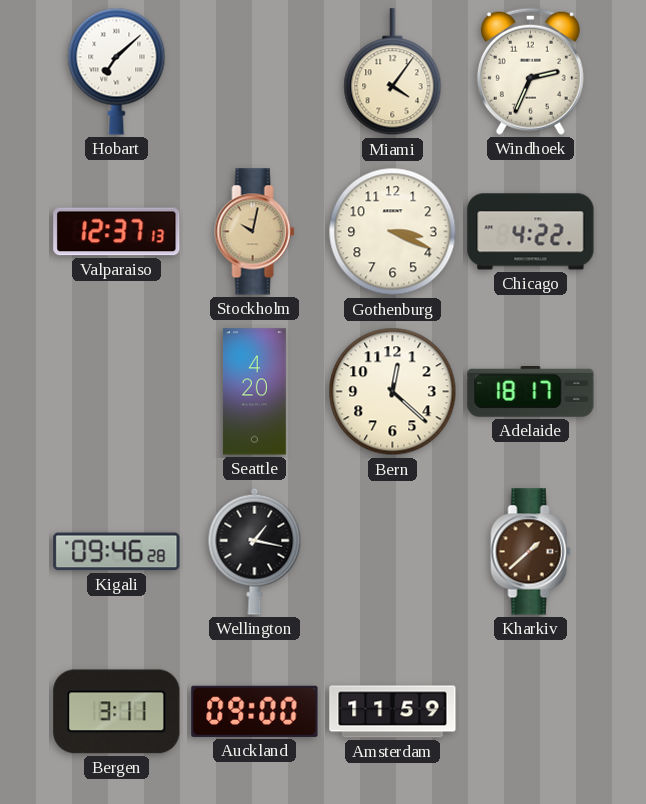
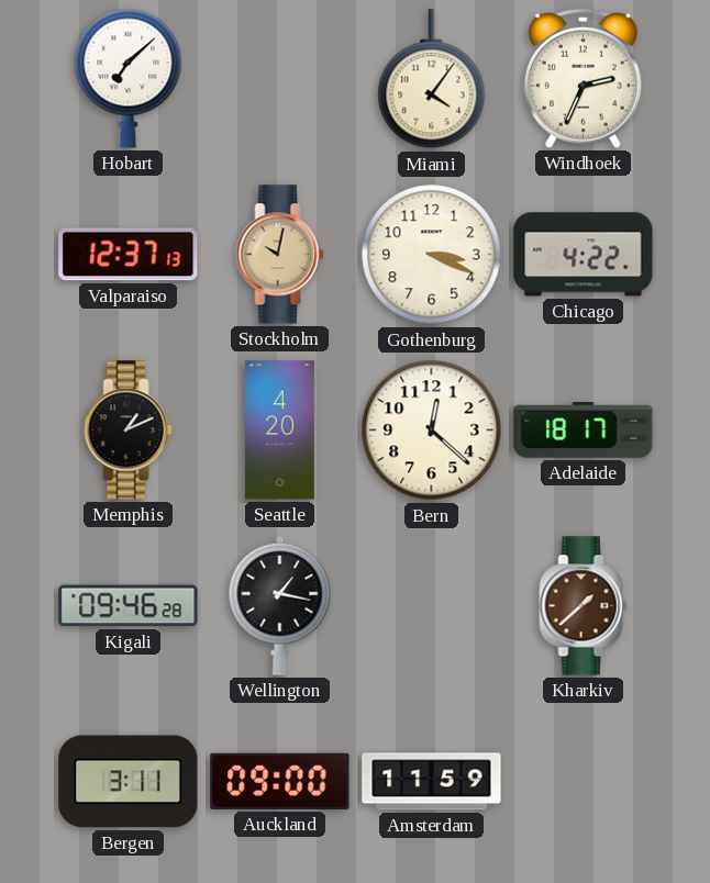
Memphis: none -> 1:11
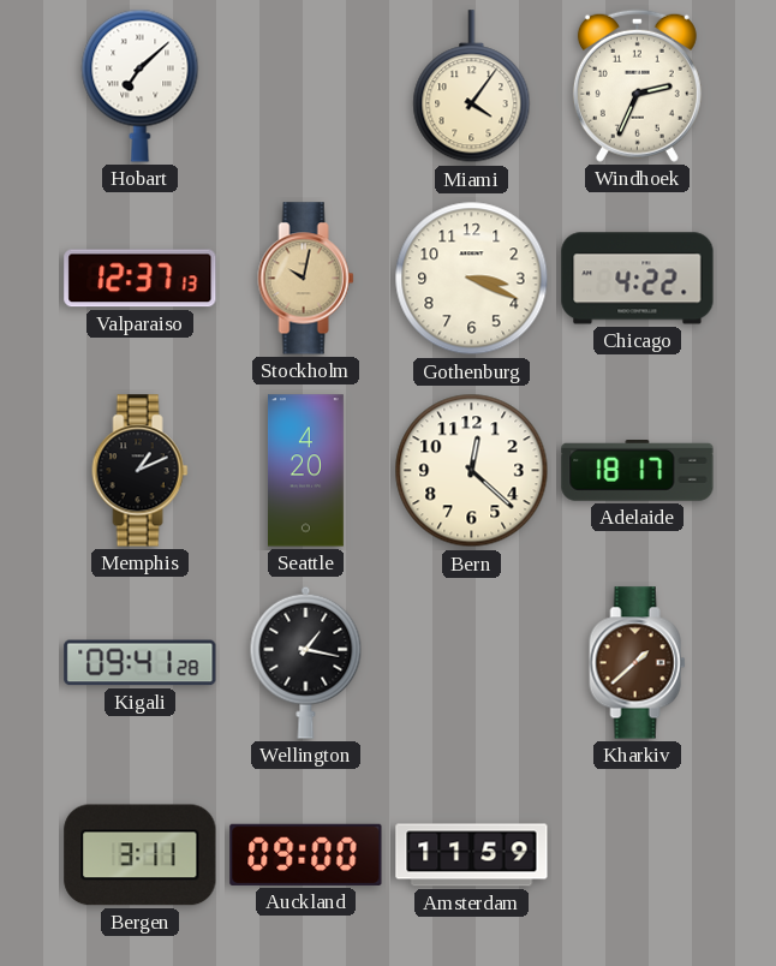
Kigali: 09:46 -> 09:41
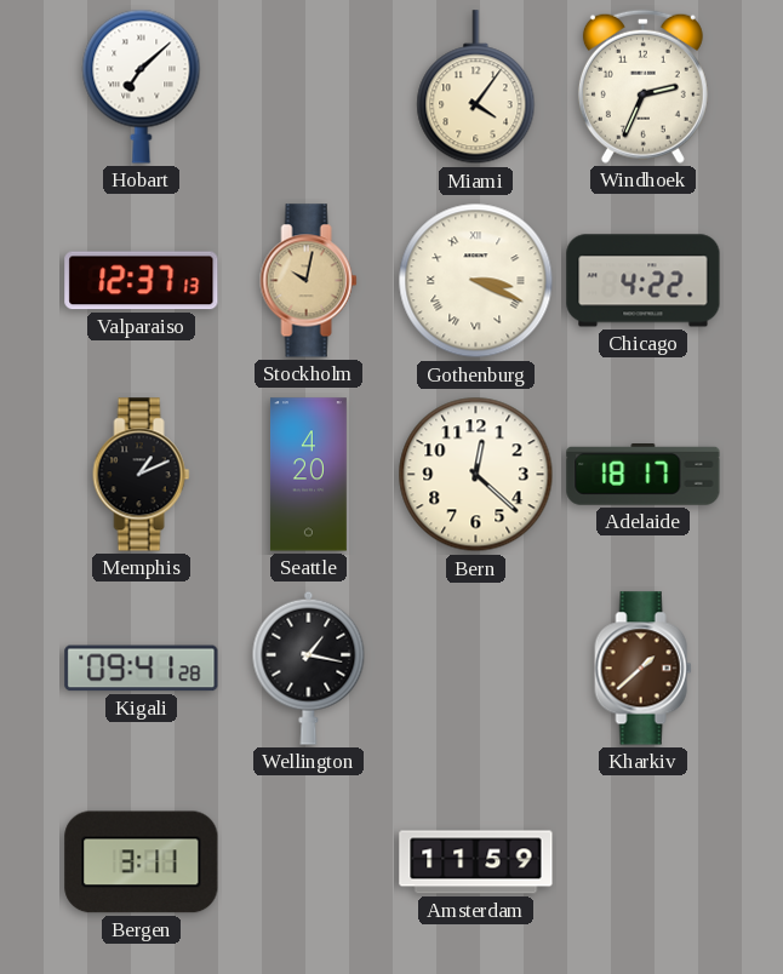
Gothenburg numerals: Arabic -> Roman
Auckland: 09:00 -> none
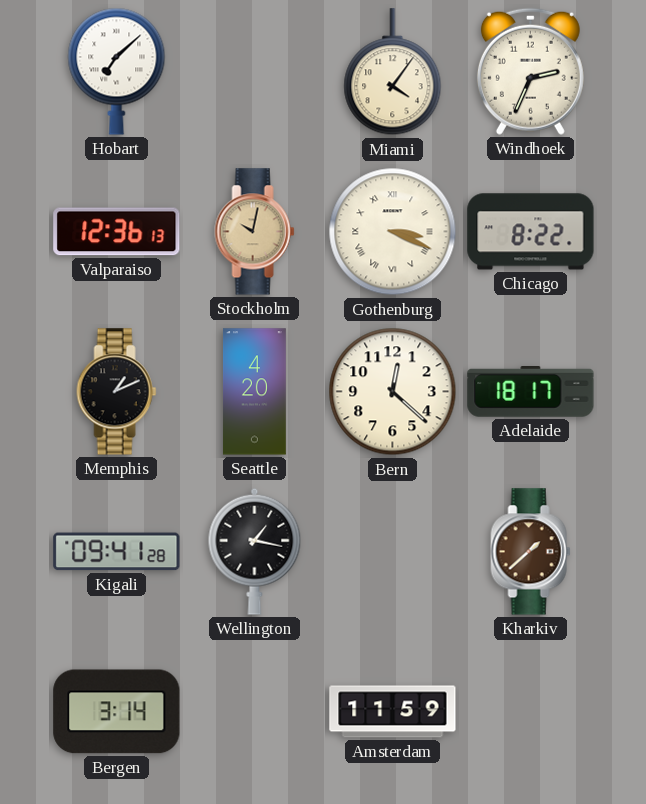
Valparaiso: 12:37 -> 12:36
Chicago: 4:22 -> 8:22
Bergen: 3:11 -> 3:14
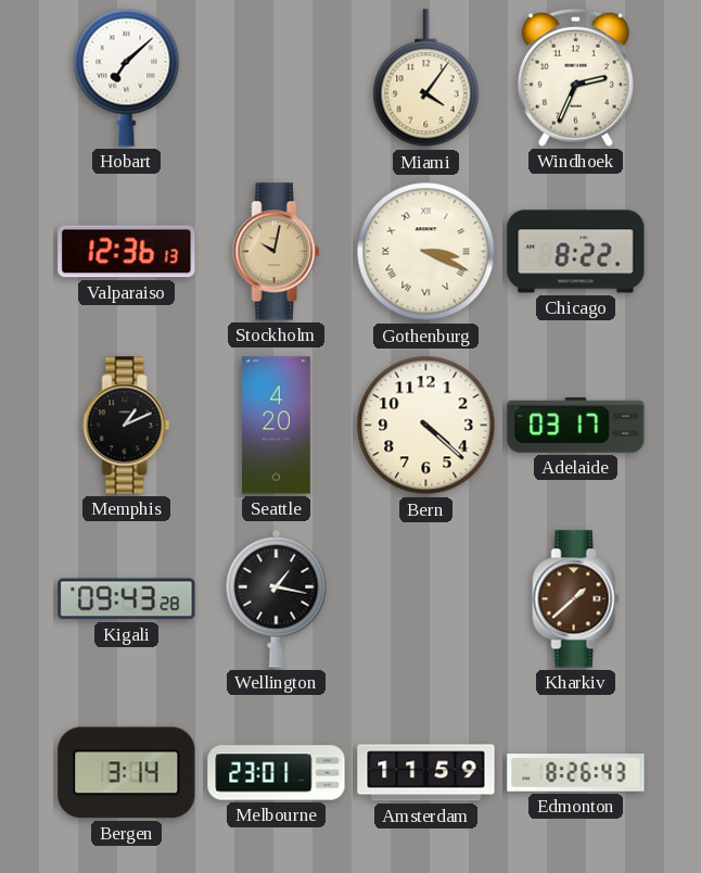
Bern: 12:22 -> 4:22
Adelaide: 18:17 -> 03:17
Kigali: 09:41 -> 09:43
Melbourne: none -> 23:01
Edmonton: none -> 8:26
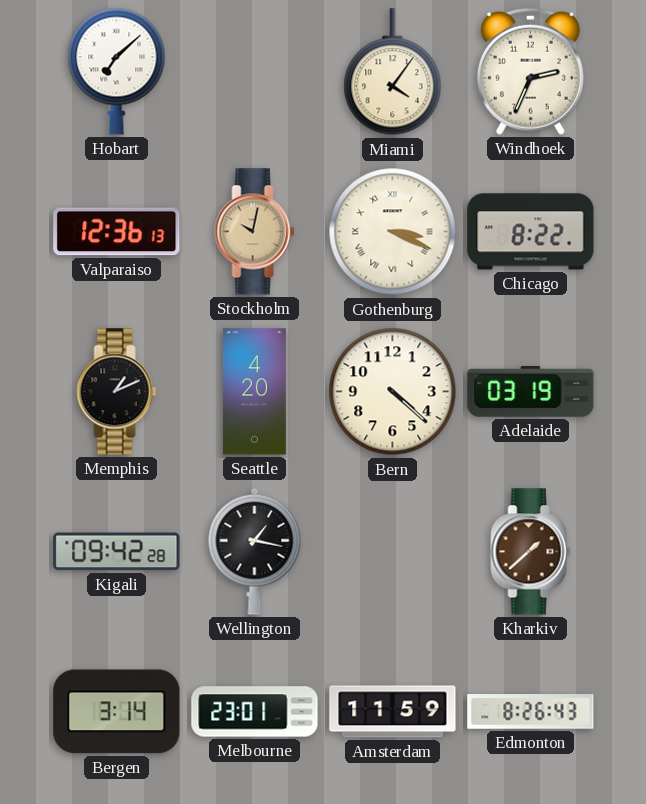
Adelaide: 03:17 -> 03:19
Kigali: 09:43 -> 09:42
